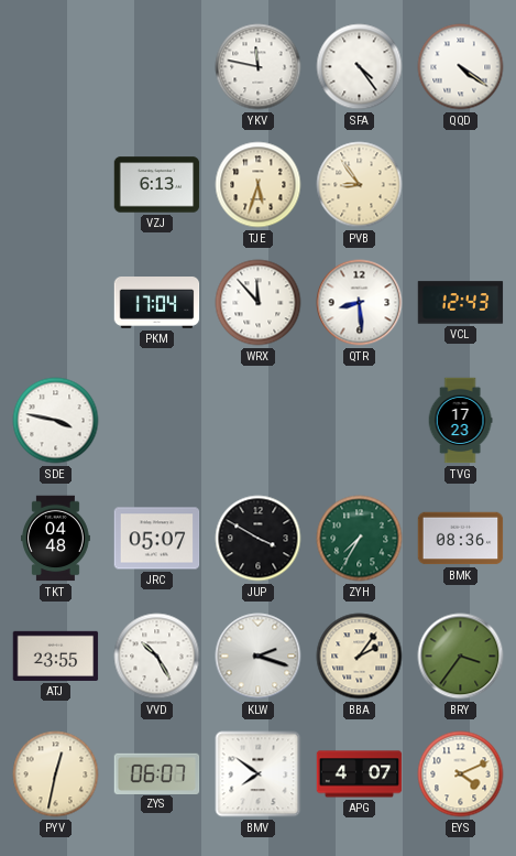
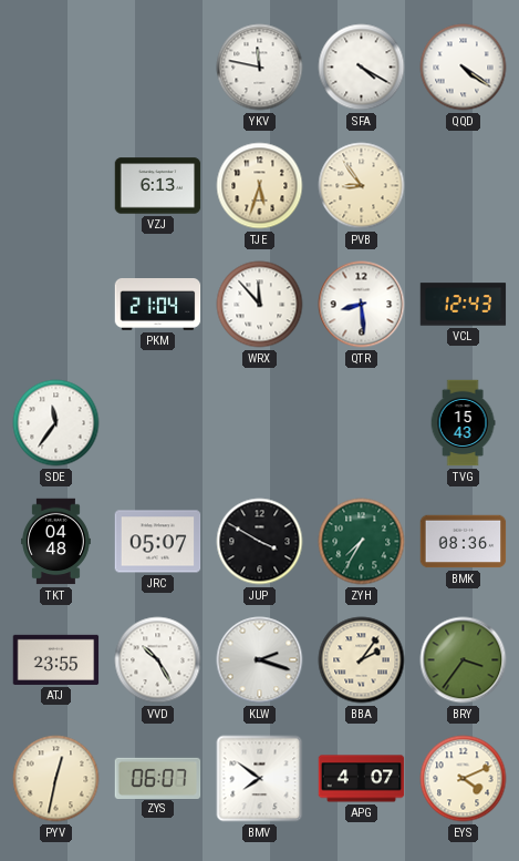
SFA: 4:24 -> 4:20
PKM: 17:04 -> 21:04
SDE: 3:47 -> 11:36
TVG: 17:23 -> 15:43
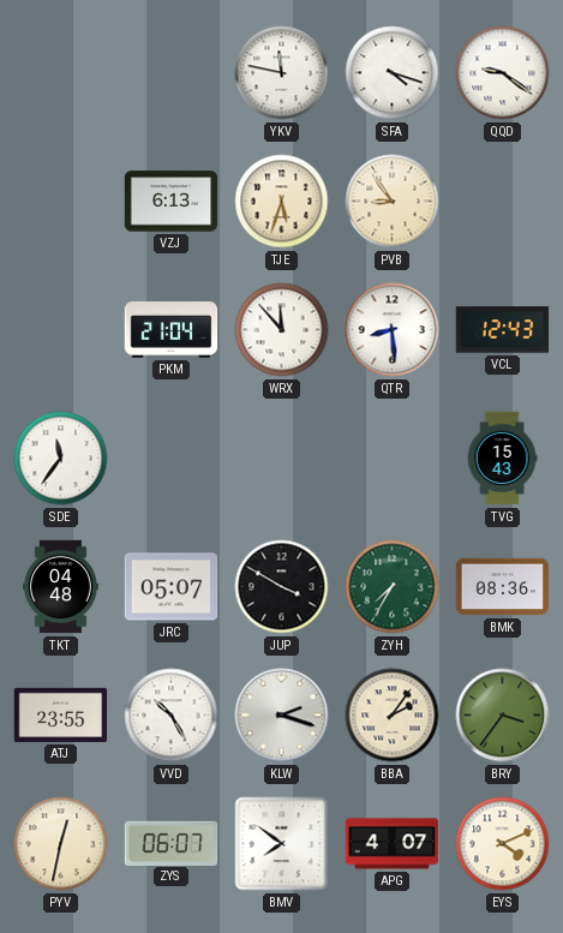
SFA: 4:20 -> 4:18
QQD: 4:21 -> 9:21
